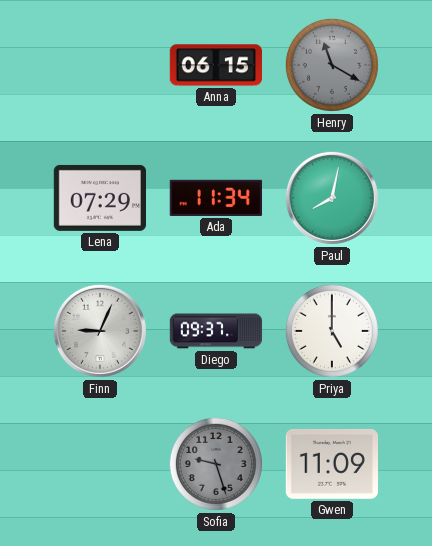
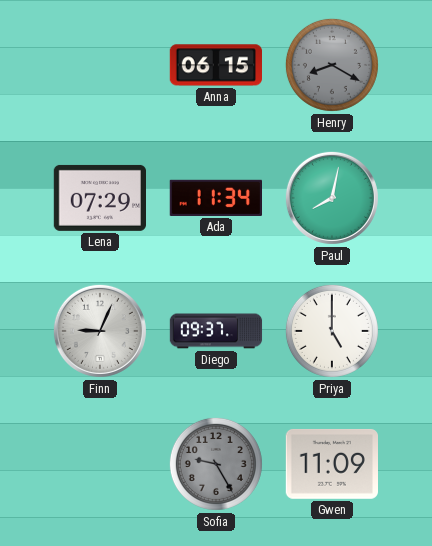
Henry: 11:20 -> 8:20
Sofia: 9:27 -> 9:25
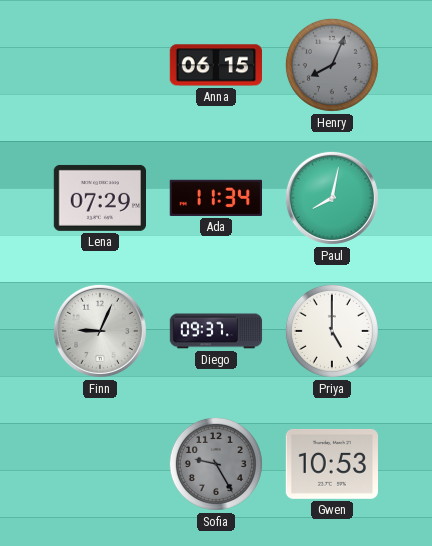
Henry: 8:20 -> 8:04
Gwen: 11:09 -> 10:53
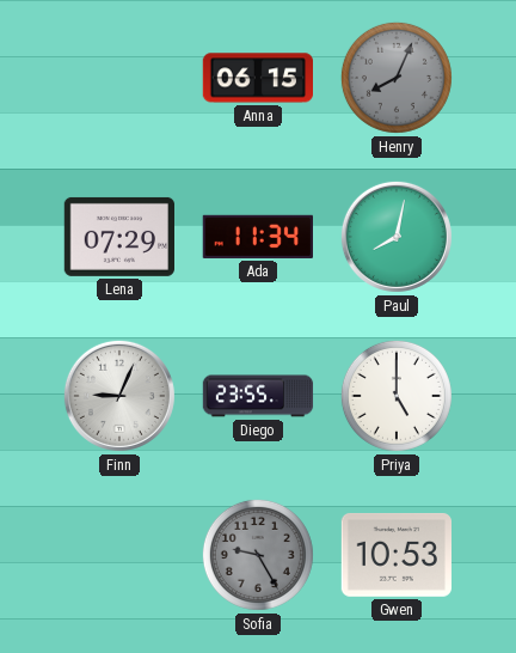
Diego: 09:37 -> 23:55
